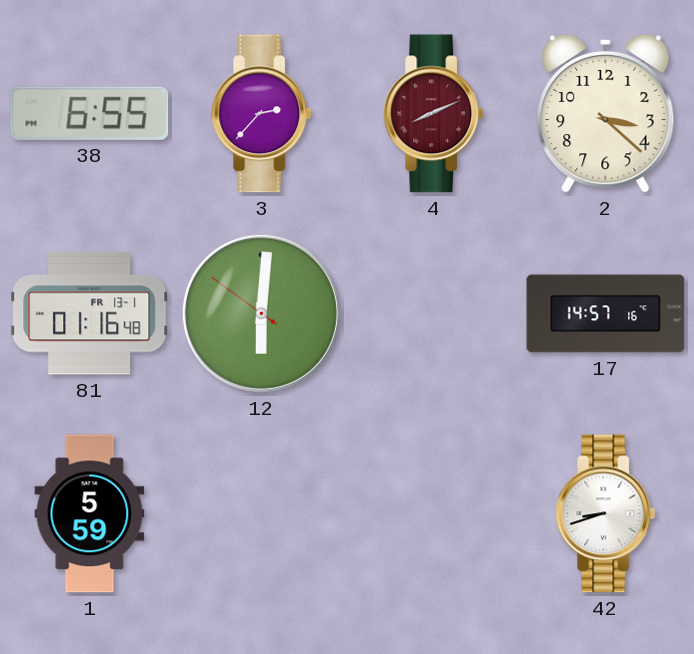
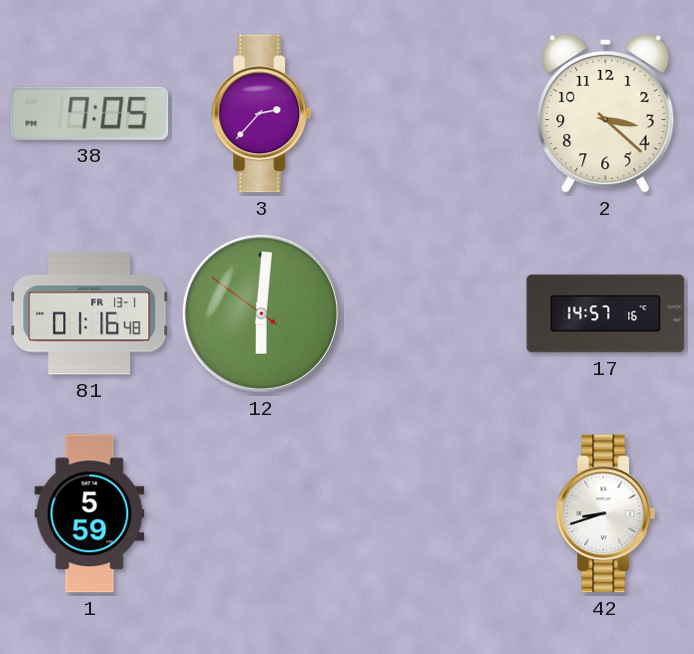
38: 6:55 -> 7:05
4: 8:11 -> none
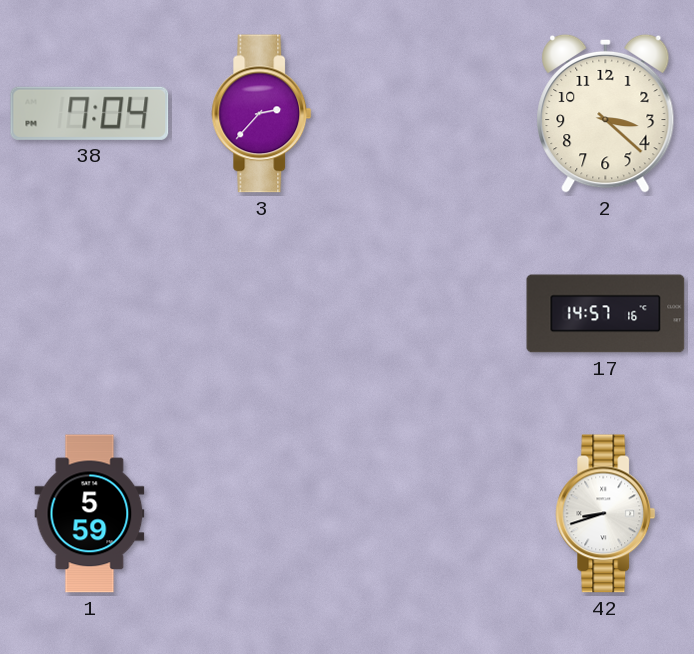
38: 7:05 -> 7:04
81: 01:16 -> none
12: 6:00 -> none
